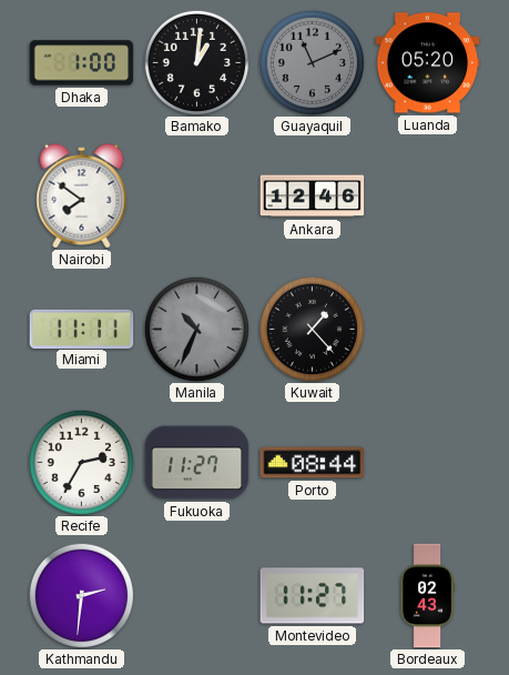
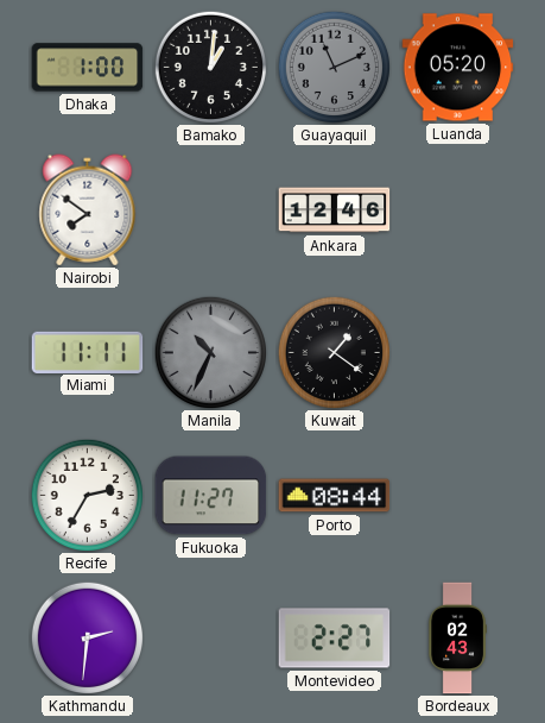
Kuwait: 1:23 -> 1:21
Montevideo: 11:27 -> 2:27
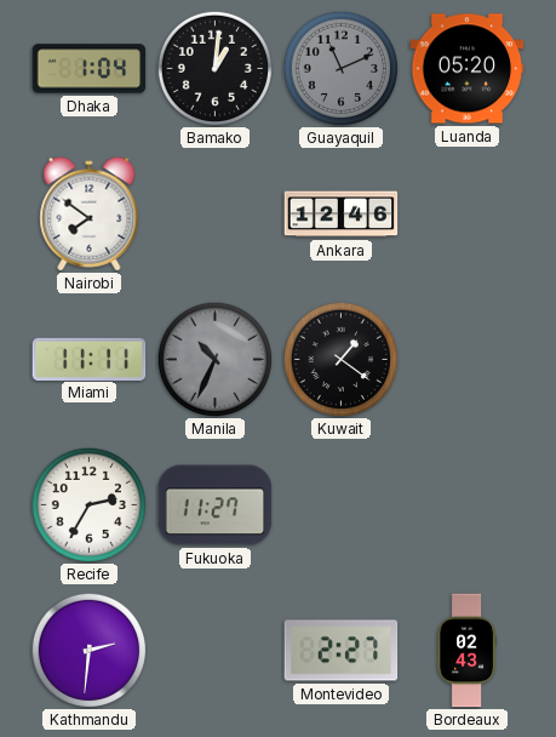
Dhaka: 1:00 -> 1:04
Porto: 08:44 -> none
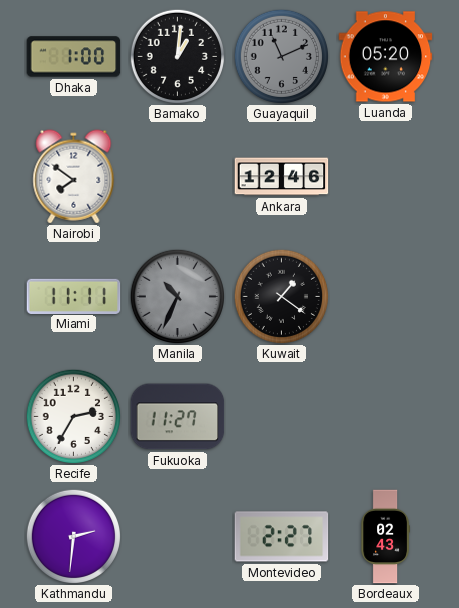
Dhaka: 1:04 -> 1:00
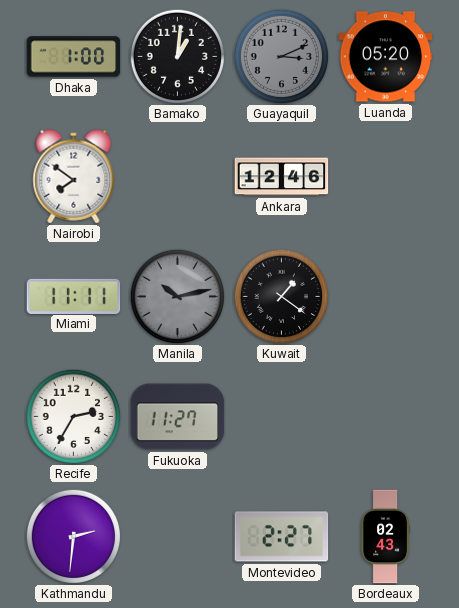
Guayaquil: 11:11 -> 3:11
Manila: 10:34 -> 10:13
